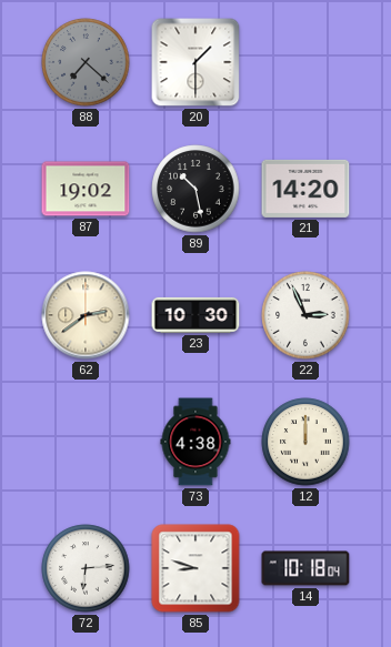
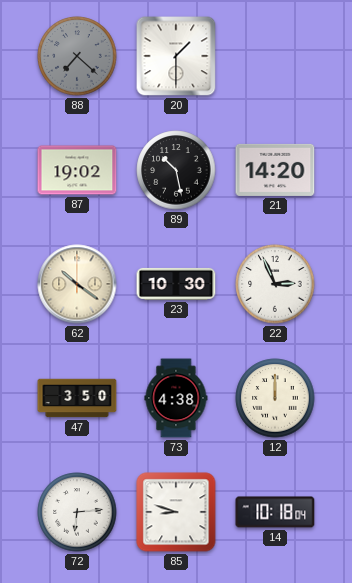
62: 2:39 -> 10:21
47: none -> 3:50
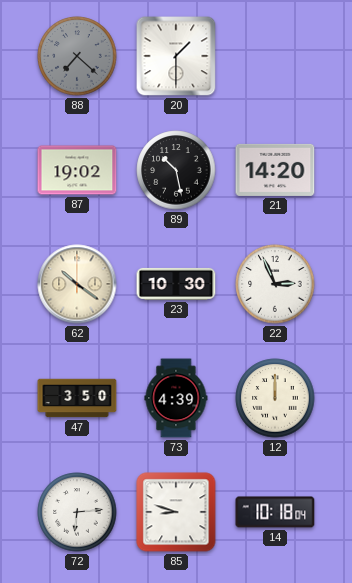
73: 4:38 -> 4:39
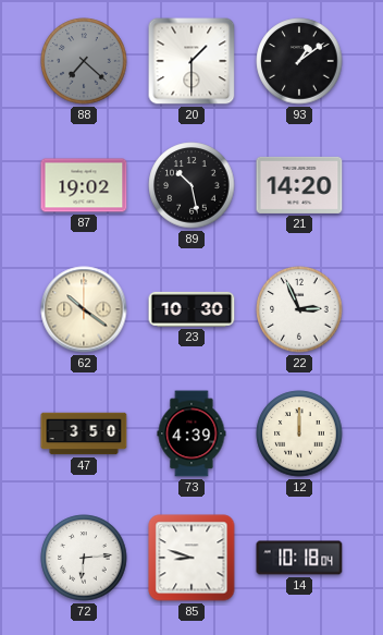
93: none -> 1:09
